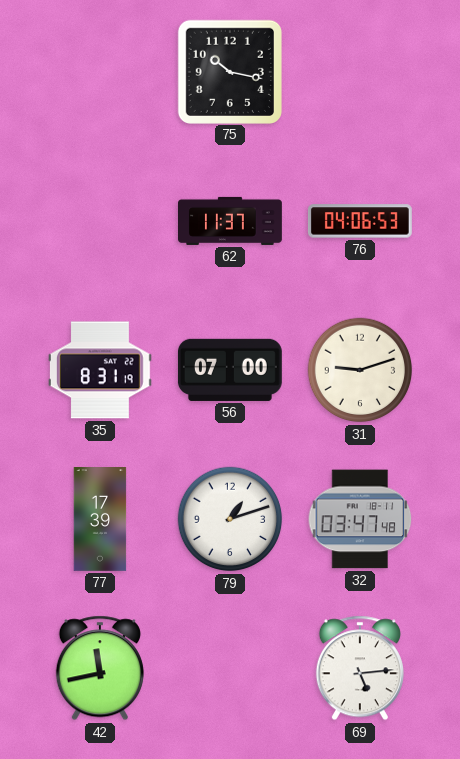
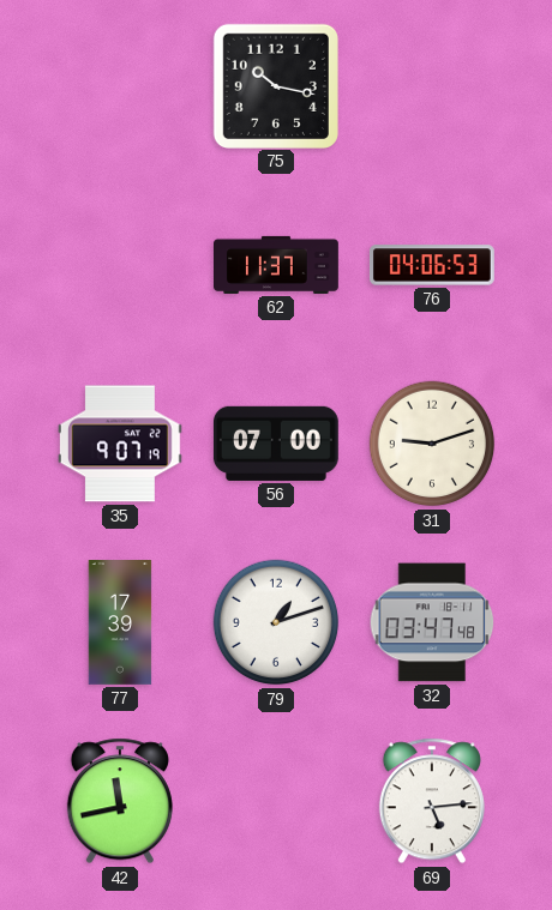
35: 8:31 -> 9:07
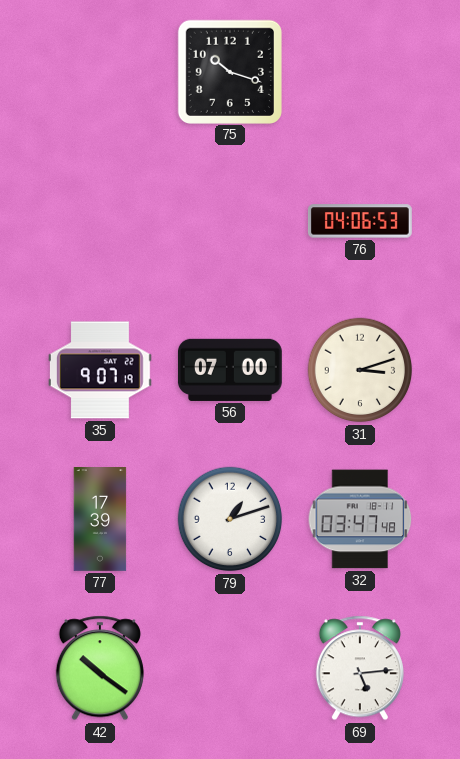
75: 10:17 -> 10:18
62: 11:37 -> none
31: 9:12 -> 3:12
42: 11:43 -> 10:21
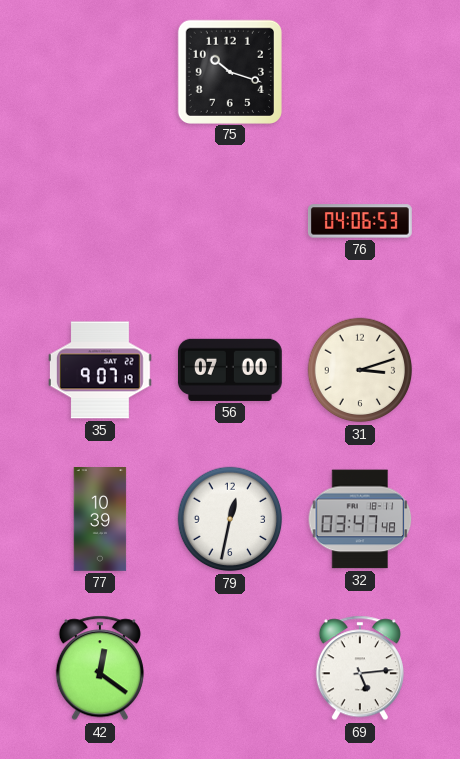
77: 17:39 -> 10:39
79: 1:12 -> 12:32
42: 10:21 -> 12:21
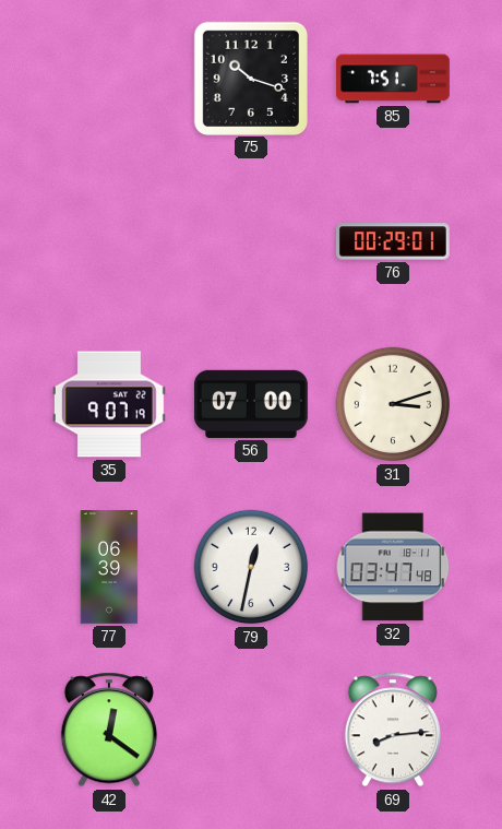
85: none -> 7:51
76: 04:06 -> 00:29
77: 10:39 -> 06:39
69: 5:14 -> 8:14
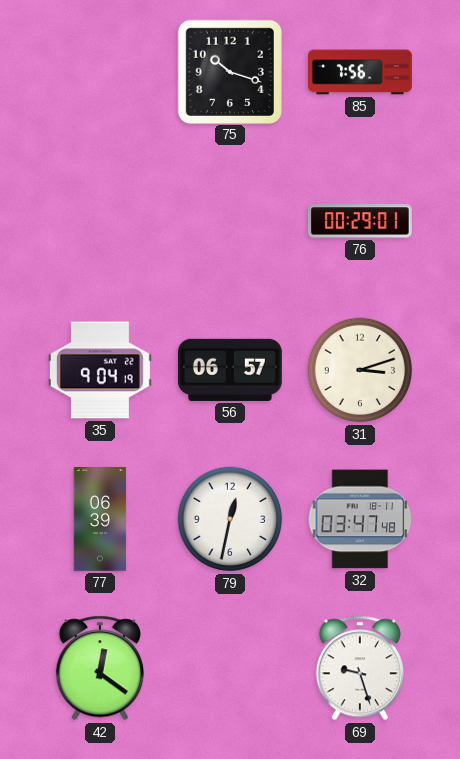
85: 7:51 -> 7:56
35: 9:07 -> 9:04
56: 07:00 -> 06:57
69: 8:14 -> 9:27
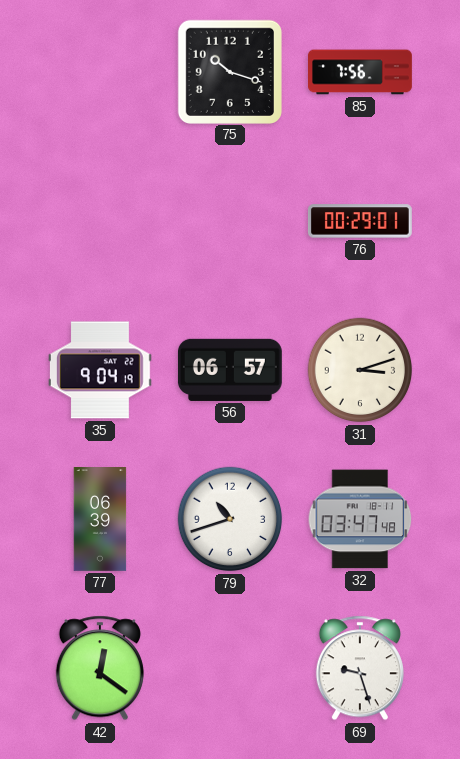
79: 12:32 -> 10:42
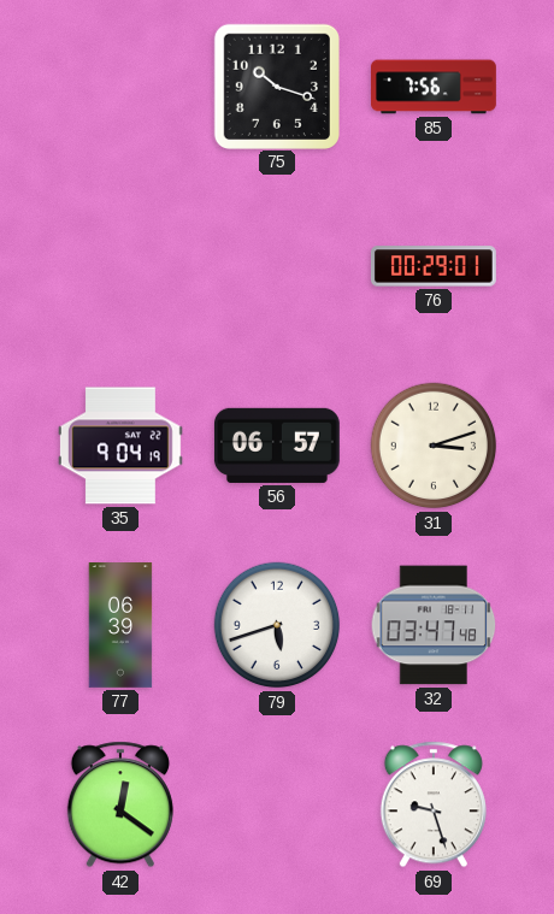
79: 10:42 -> 5:42
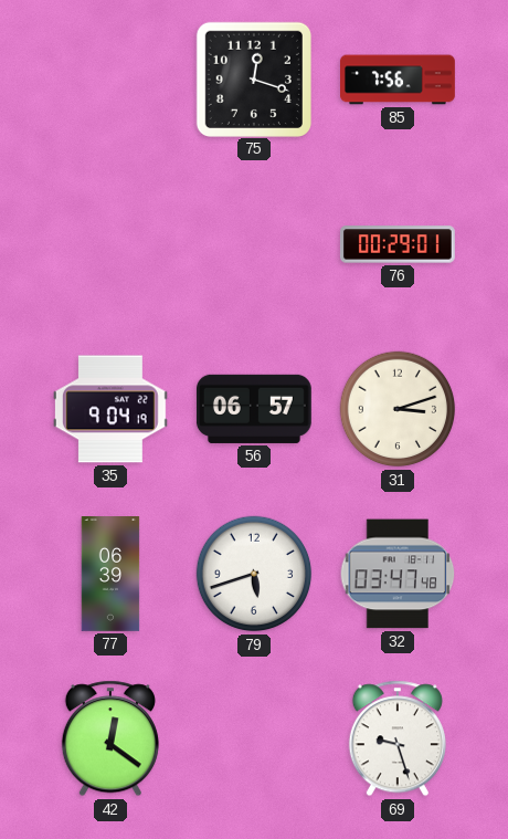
75: 10:18 -> 12:18
